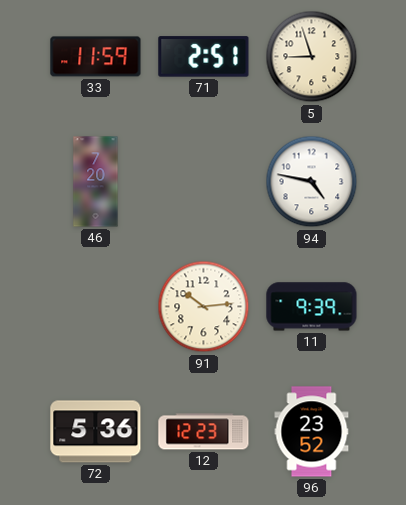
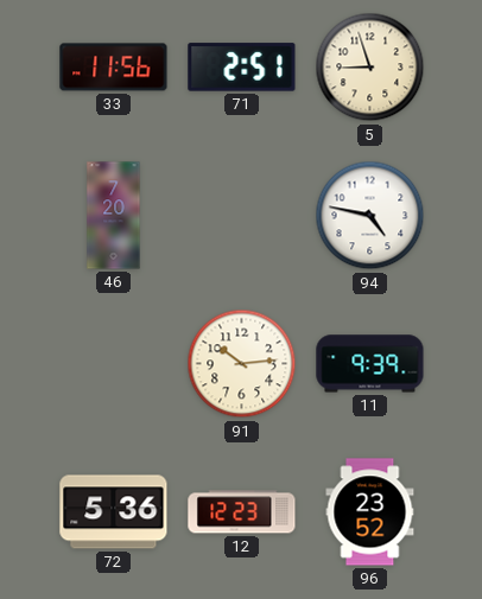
33: 11:59 -> 11:56
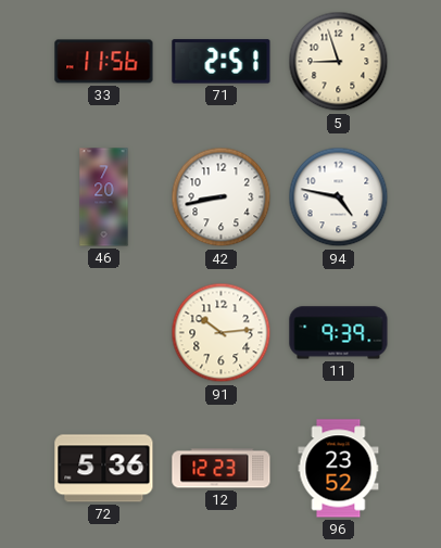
42: none -> 8:43
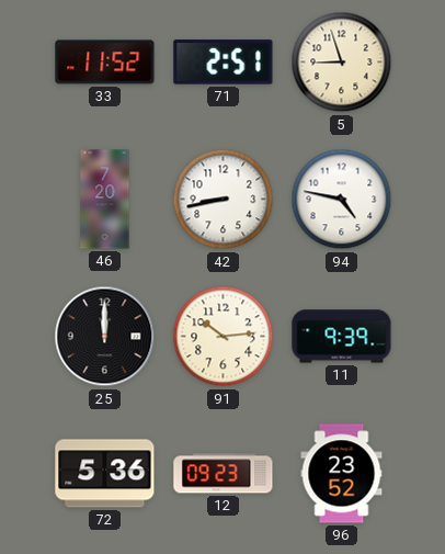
33: 11:56 -> 11:52
25: none -> 12:00
12: 12:23 -> 09:23
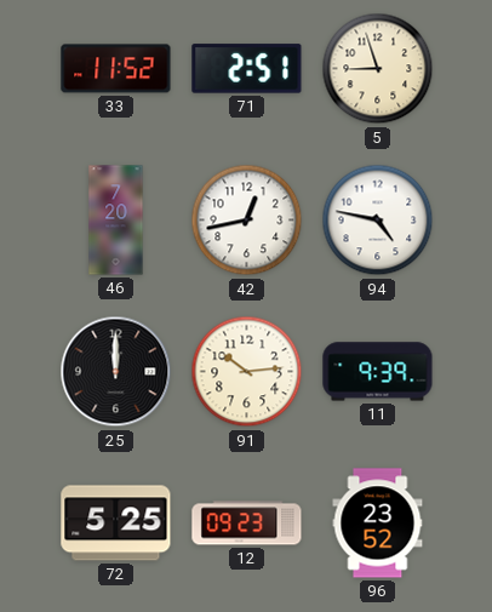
42: 8:43 -> 12:43
72: 5:36 -> 5:25
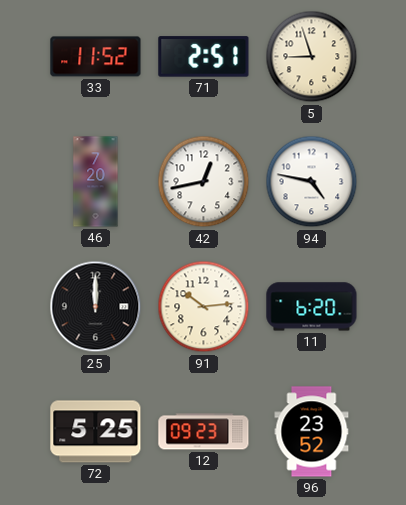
11: 9:39 -> 6:20
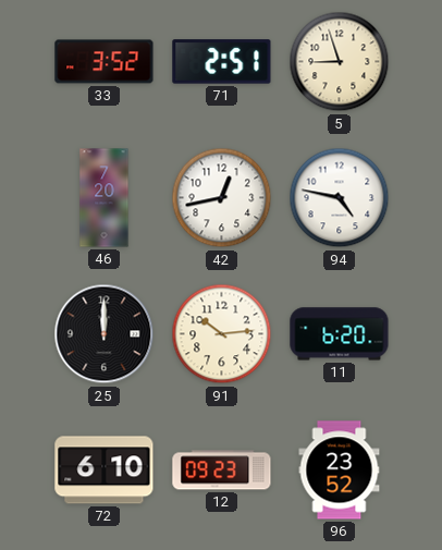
33: 11:52 -> 3:52
72: 5:25 -> 6:10
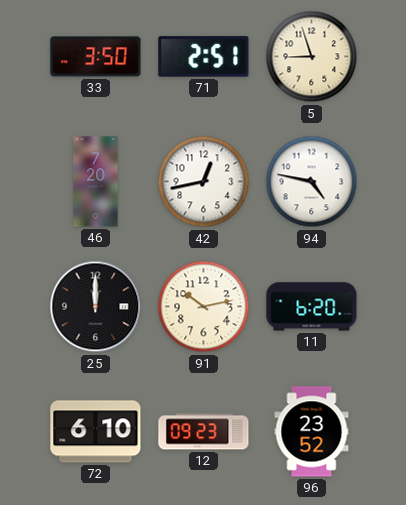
33: 3:52 -> 3:50
91: 10:14 -> 10:13
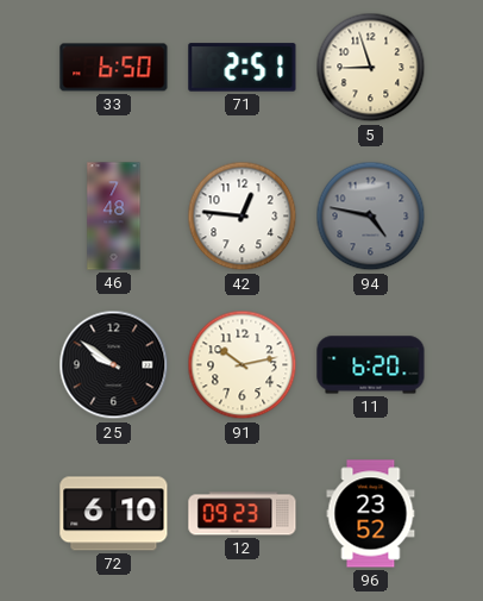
33: 3:50 -> 6:50
46: 7:20 -> 7:48
42: 12:43 -> 12:46
94 dial: white -> grey
25: 12:00 -> 9:51
